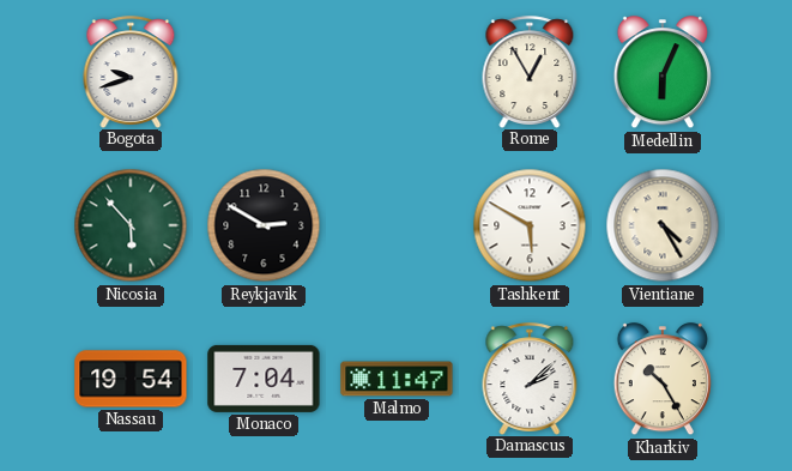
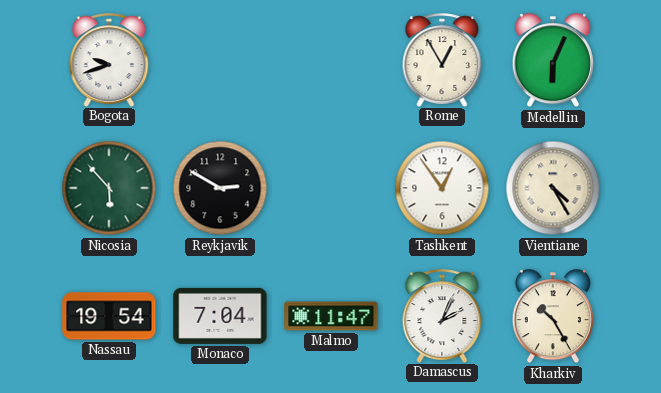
Tashkent: 5:50 -> 12:54
Damascus: 2:08 -> 2:04
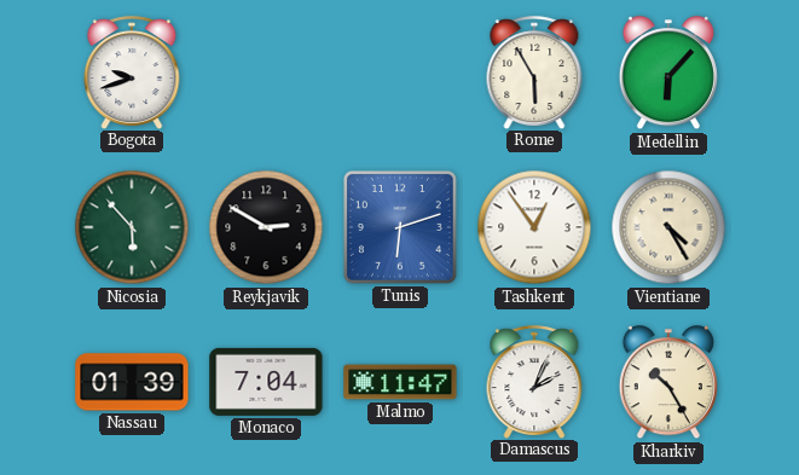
Rome: 12:55 -> 5:55
Medellin: 6:04 -> 6:07
Tunis: none -> 6:12
Nassau: 19:54 -> 01:39
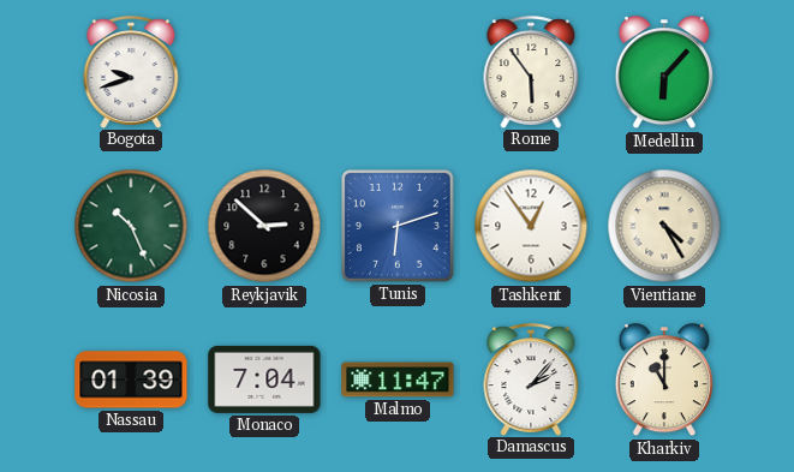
Rome: 5:55 -> 5:54
Nicosia: 5:53 -> 10:26
Reykjavik: 2:50 -> 2:52
Damascus: 2:04 -> 2:07
Kharkiv: 10:25 -> 11:00
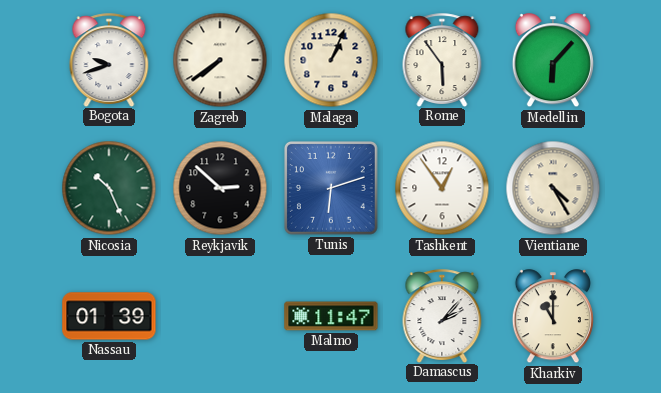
Zagreb: none -> 7:39
Malaga: none -> 1:04
Monaco: 7:04 -> none
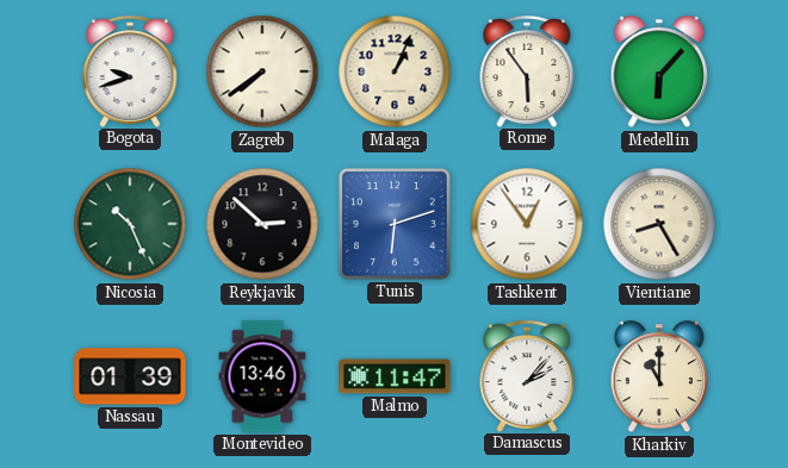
Vientiane: 4:25 -> 8:25
Montevideo: none -> 13:46
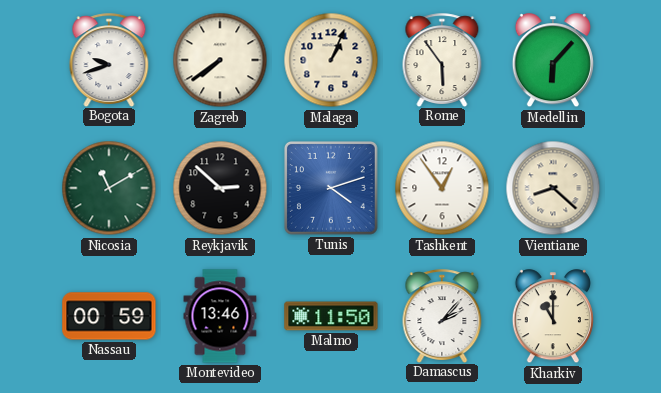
Nicosia: 10:26 -> 11:10
Tunis: 6:12 -> 4:12
Vientiane: 8:25 -> 8:22
Nassau: 01:39 -> 00:59
Malmo: 11:47 -> 11:50
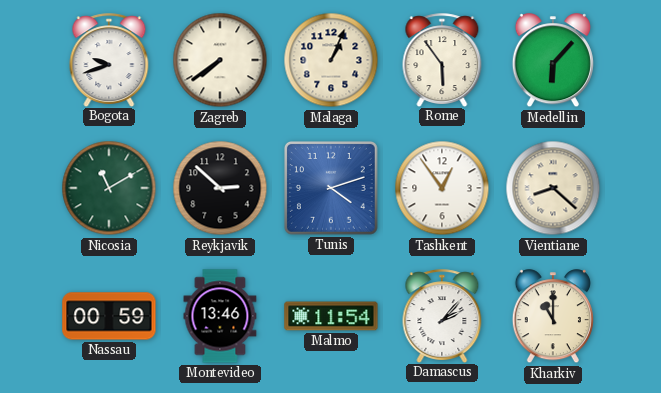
Malmo: 11:50 -> 11:54
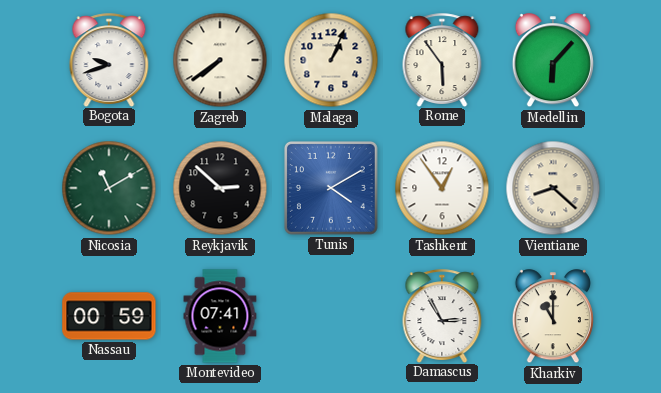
Tunis: 4:12 -> 4:10
Montevideo: 13:46 -> 07:41
Malmo: 11:54 -> none
Damascus: 2:07 -> 2:55
